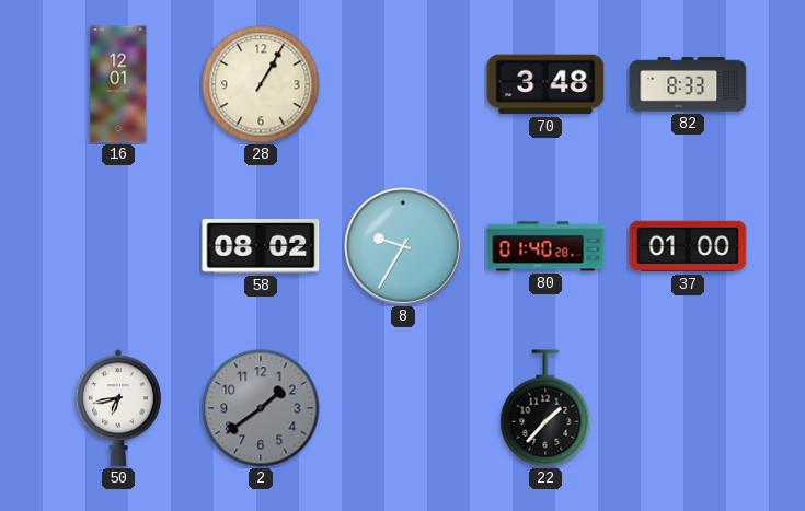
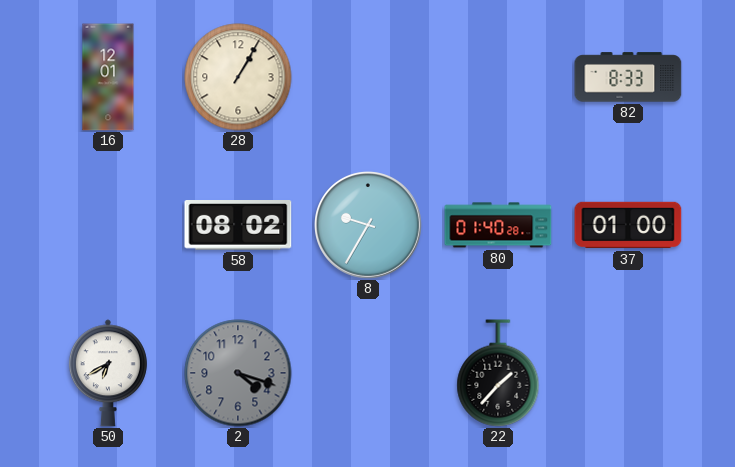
70: 3:48 -> none
50: 6:43 -> 6:40
2: 1:39 -> 4:18
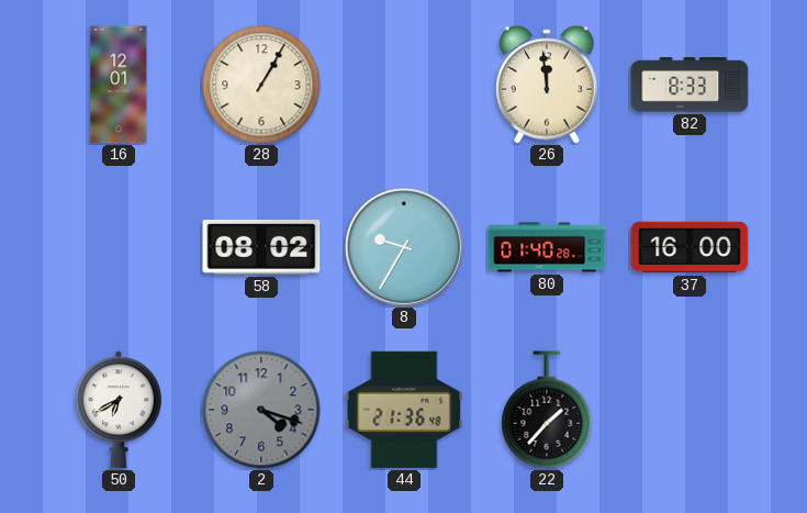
26: none -> 11:59
37: 01:00 -> 16:00
44: none -> 21:36
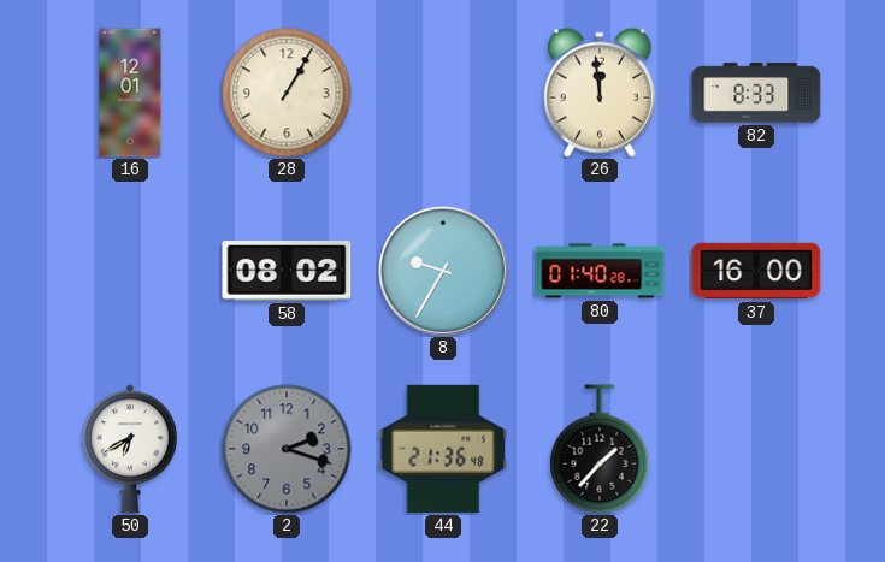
2: 4:18 -> 2:18
